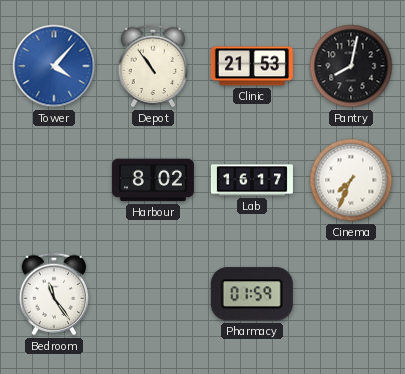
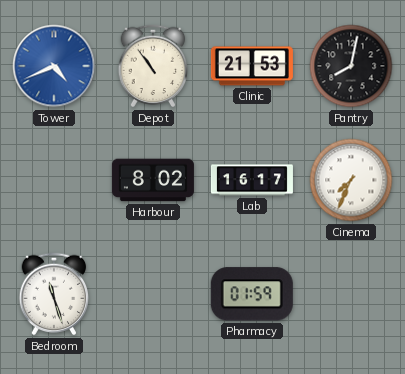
Tower: 4:07 -> 4:41
Bedroom: 11:24 -> 11:27
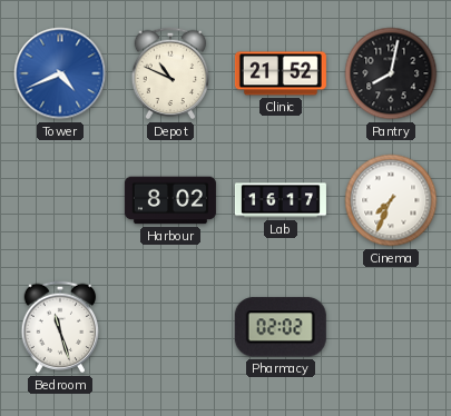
Depot: 10:54 -> 10:49
Clinic: 21:53 -> 21:52
Pharmacy: 01:59 -> 02:02
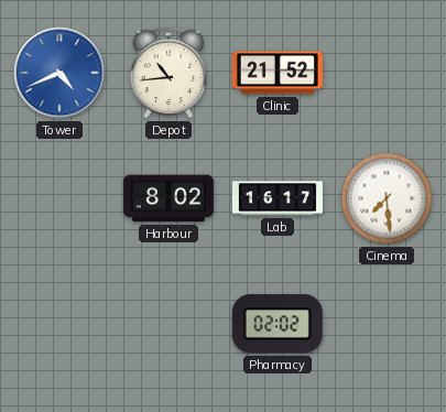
Depot: 10:49 -> 10:44
Pantry: 8:02 -> none
Cinema: 7:34 -> 7:29
Bedroom: 11:27 -> none
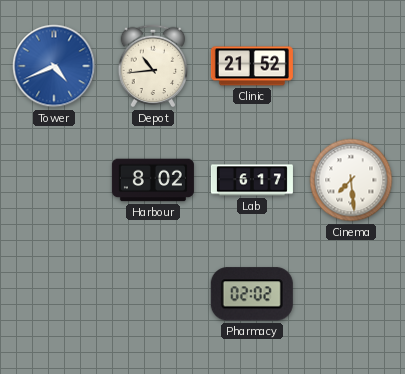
Lab: 16:17 -> 6:17
